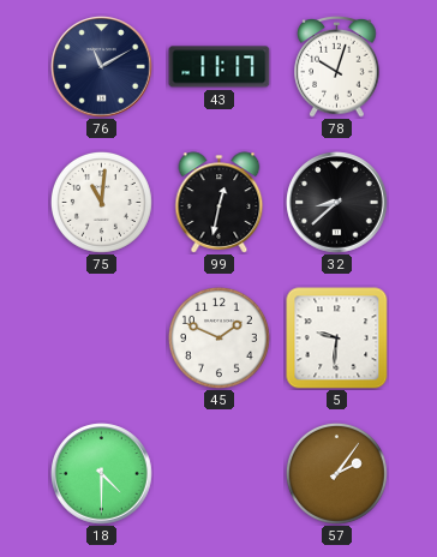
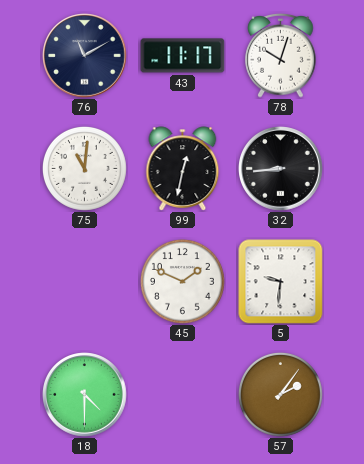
32: 8:38 -> 8:44
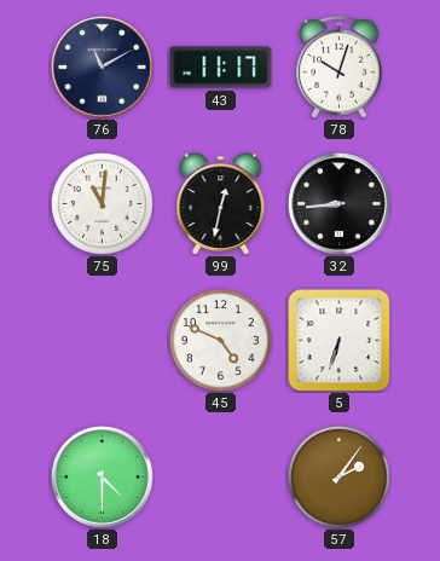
45: 1:49 -> 4:49
5: 9:31 -> 6:33
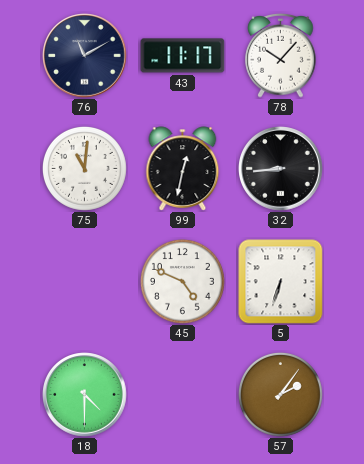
78: 10:03 -> 10:07
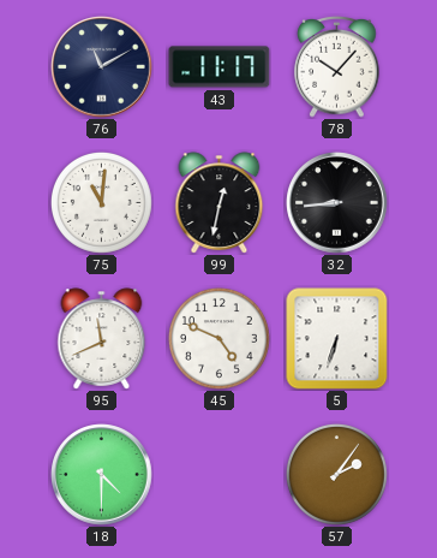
95: none -> 11:41
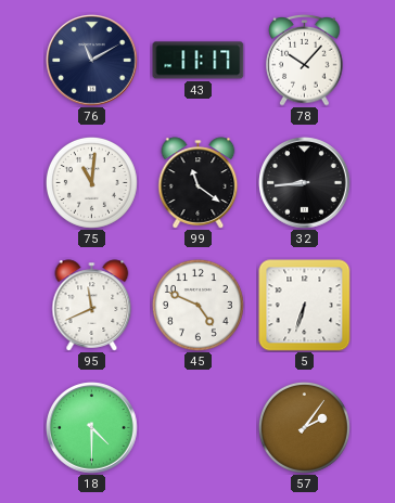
99: 12:32 -> 11:21
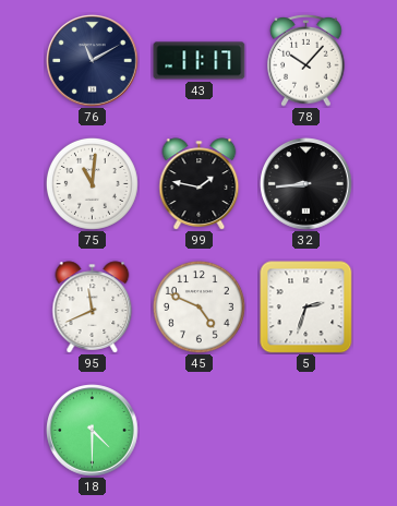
99: 11:21 -> 1:47
5: 6:33 -> 2:33
57: 2:06 -> none
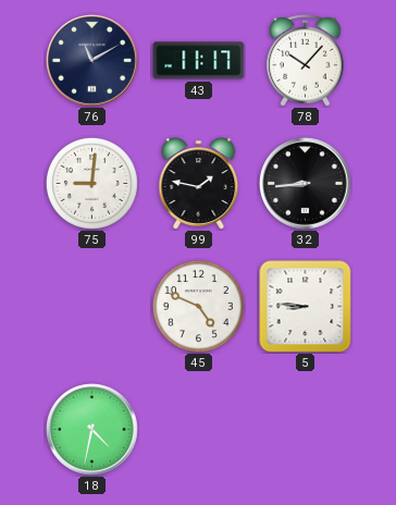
75: 11:01 -> 9:01
95: 11:41 -> none
5: 2:33 -> 8:46
18: 4:30 -> 4:32
